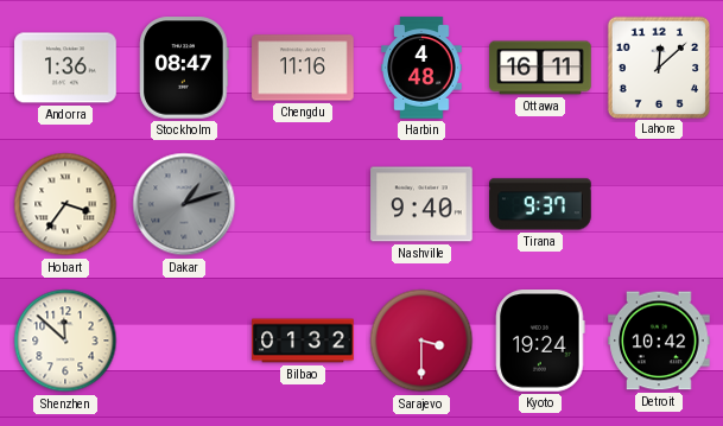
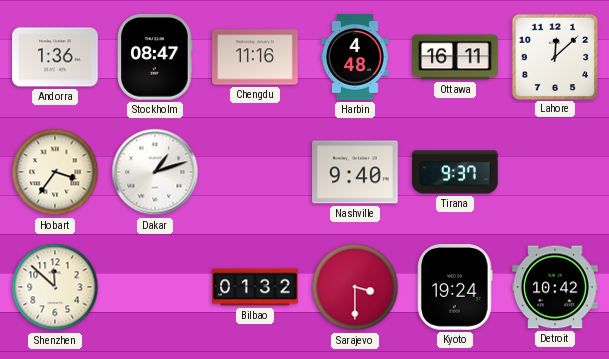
Dakar dial: grey -> white
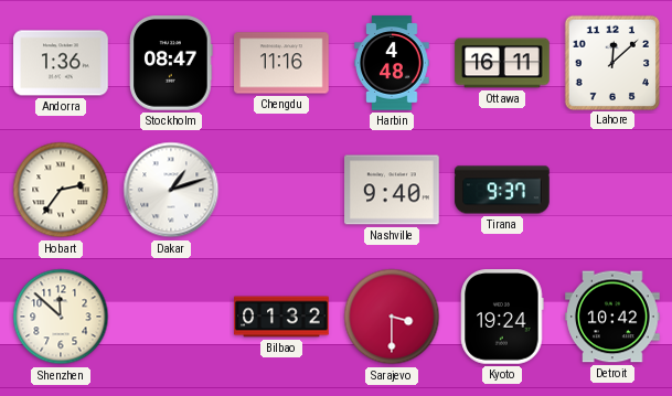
Hobart: 3:36 -> 2:36
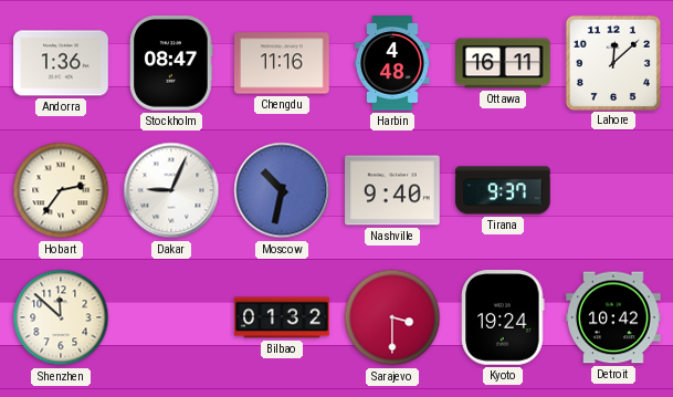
Dakar: 1:12 -> 9:04
Moscow: none -> 10:32
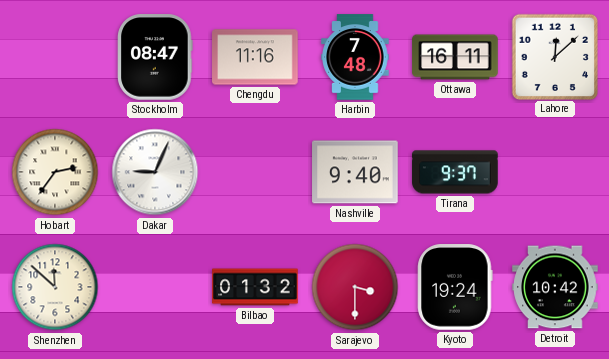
Andorra: 1:36 -> none
Harbin: 4:48 -> 7:48
Moscow: 10:32 -> none
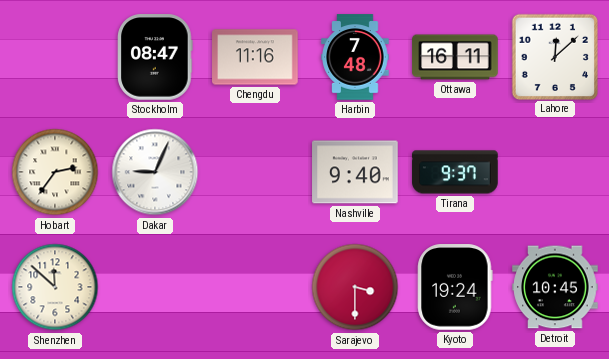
Bilbao: 01:32 -> none
Detroit: 10:42 -> 10:45
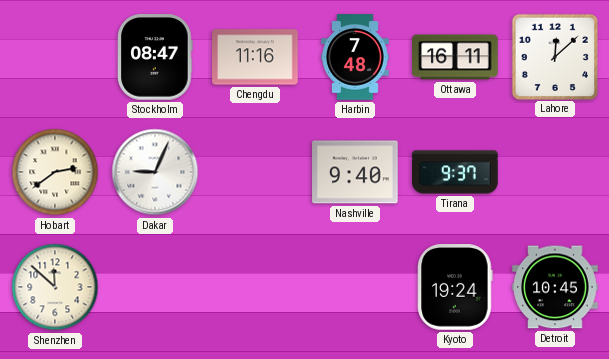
Hobart: 2:36 -> 2:39
Sarajevo: 3:30 -> none
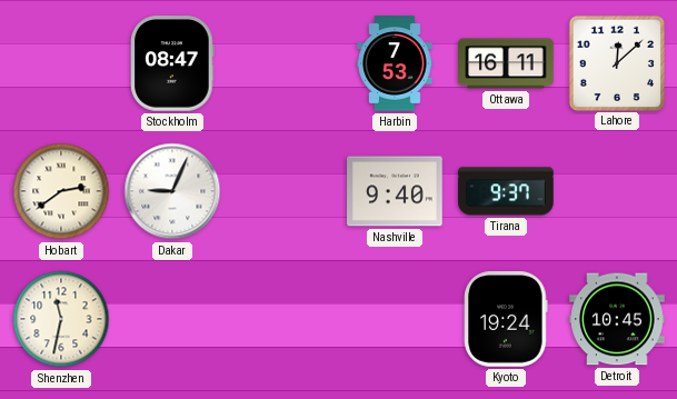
Chengdu: 11:16 -> none
Harbin: 7:48 -> 7:53
Shenzhen: 11:52 -> 11:32
